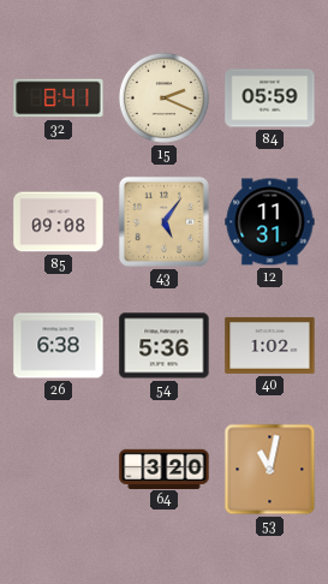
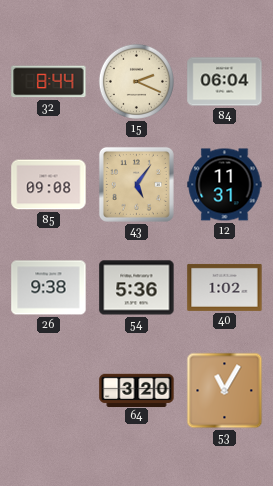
32: 8:41 -> 8:44
84: 05:59 -> 06:04
26: 6:38 -> 9:38
53: 11:02 -> 11:05
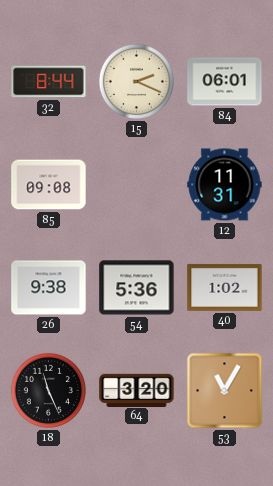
84: 06:04 -> 06:01
43: 5:06 -> none
18: none -> 11:26
